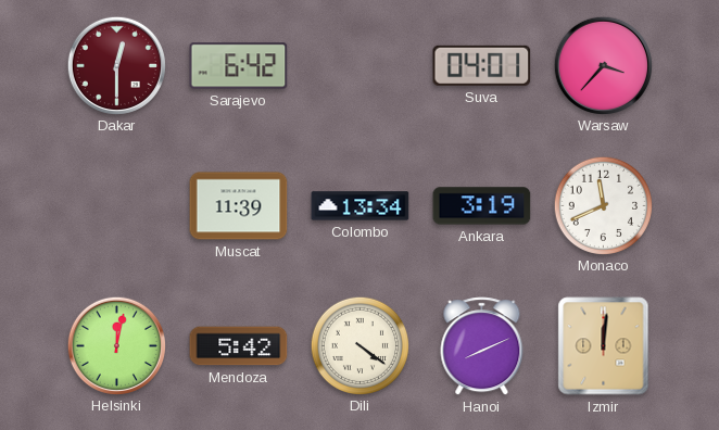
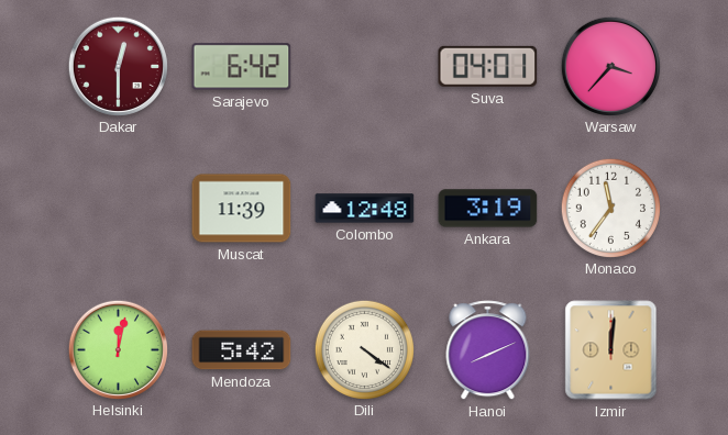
Colombo: 13:34 -> 12:48
Monaco: 11:41 -> 11:36
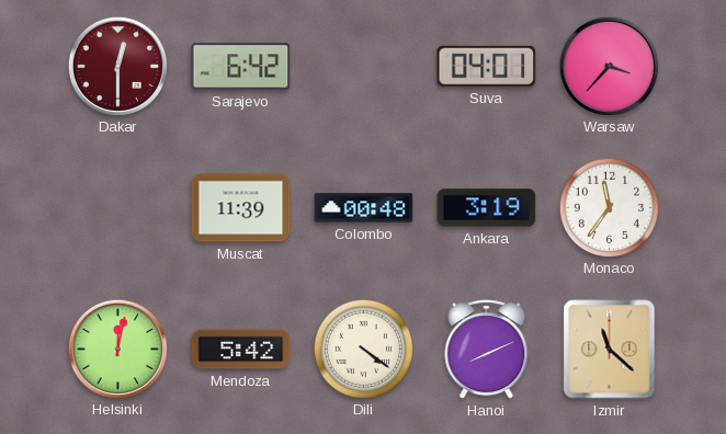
Colombo: 12:48 -> 00:48
Izmir: 12:01 -> 11:22
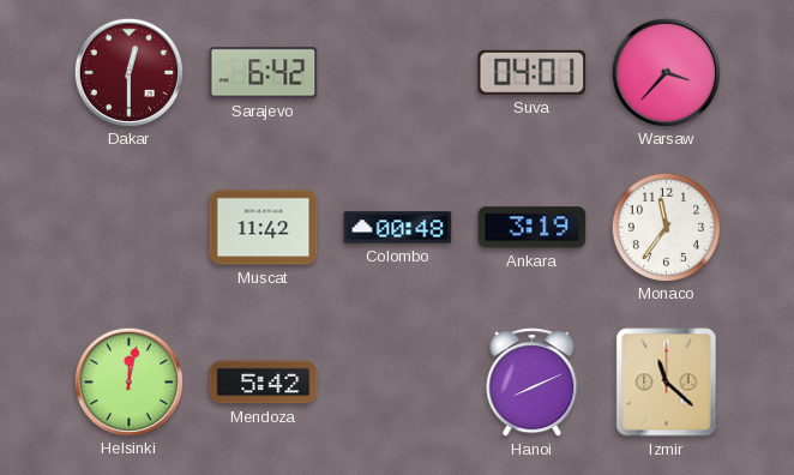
Muscat: 11:39 -> 11:42
Dili: 4:21 -> none
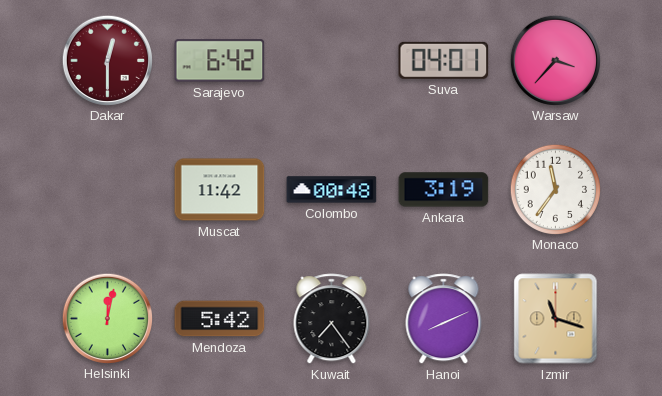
Kuwait: none -> 7:24
Izmir: 11:22 -> 11:18
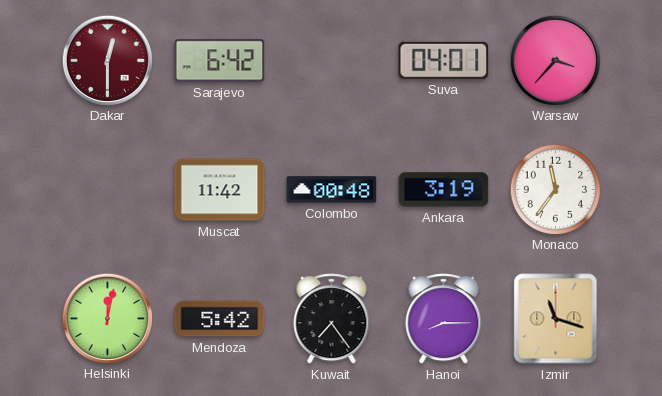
Hanoi: 8:11 -> 8:15
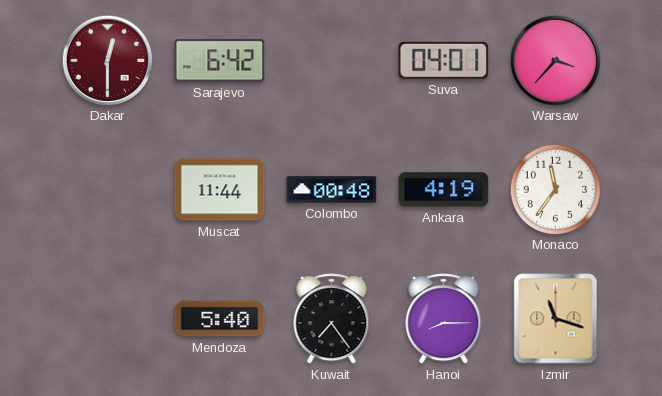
Muscat: 11:42 -> 11:44
Ankara: 3:19 -> 4:19
Helsinki: 12:02 -> none
Mendoza: 5:42 -> 5:40
